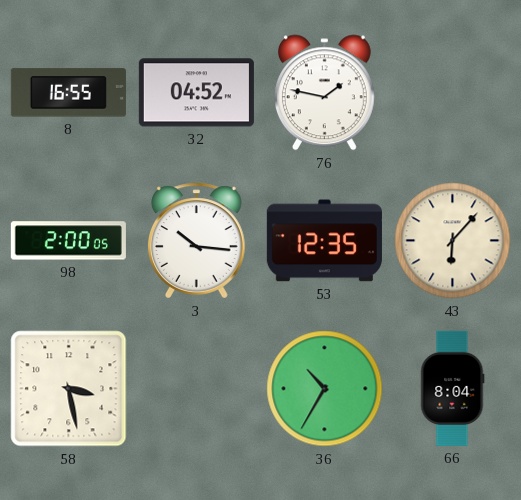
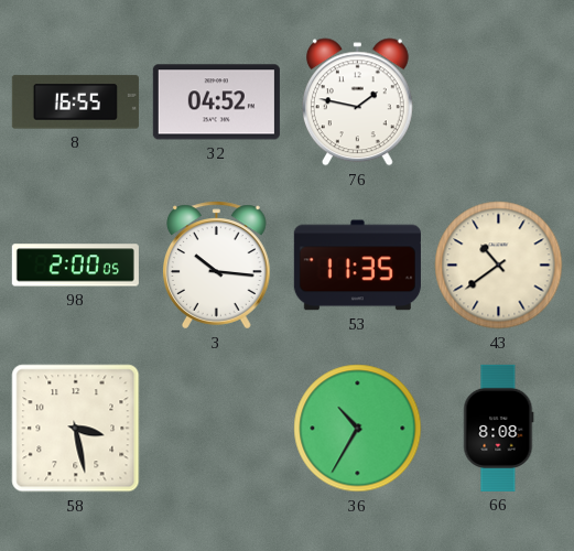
53: 12:35 -> 11:35
43: 6:07 -> 10:39
66: 8:04 -> 8:08
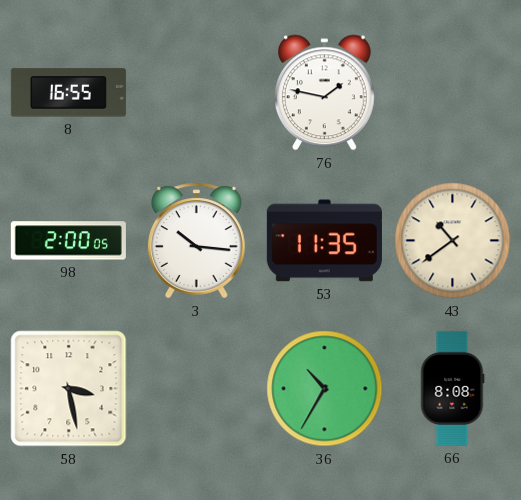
32: 04:52 -> none
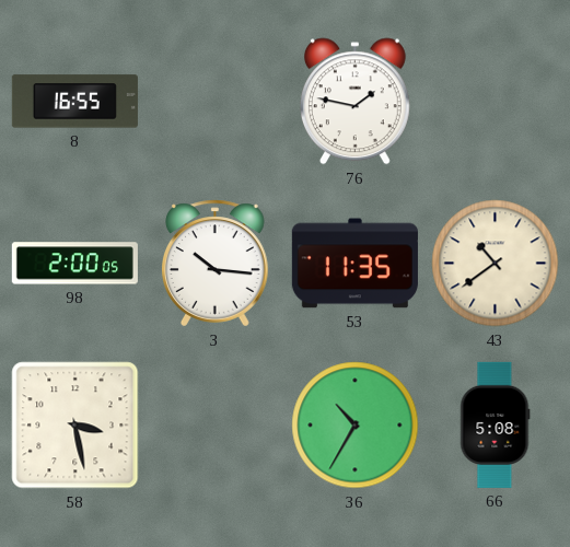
66: 8:08 -> 5:08
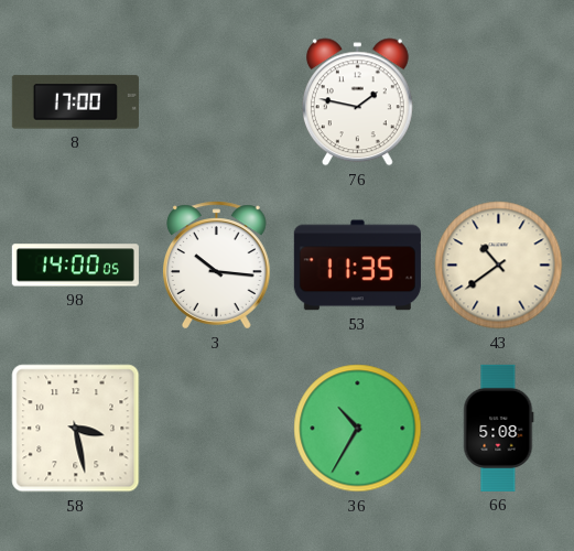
8: 16:55 -> 17:00
98: 2:00 -> 14:00
